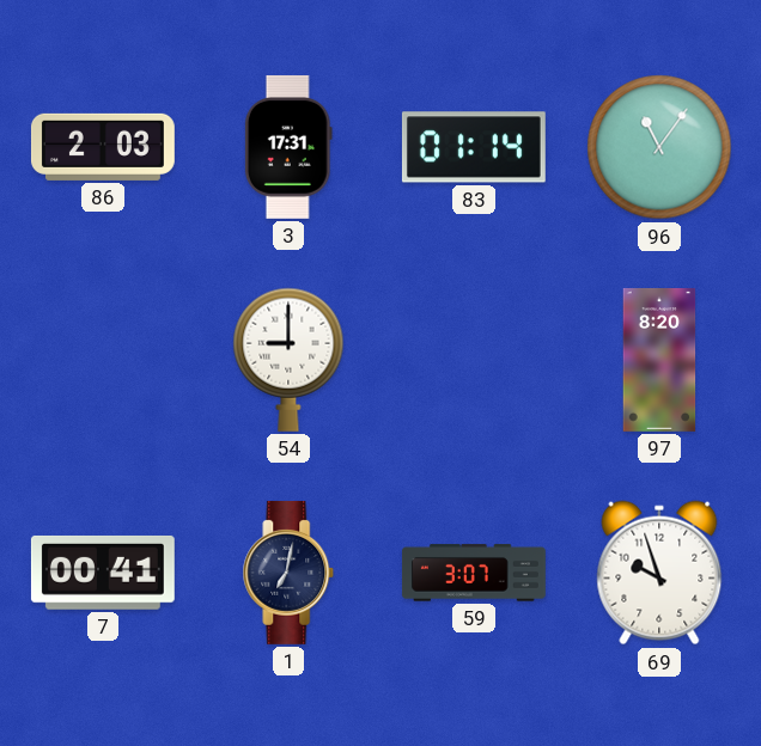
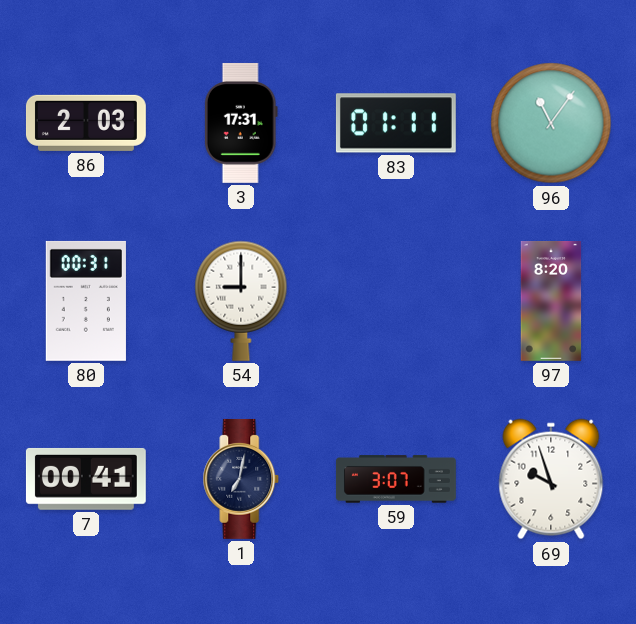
83: 01:14 -> 01:11
80: none -> 00:31
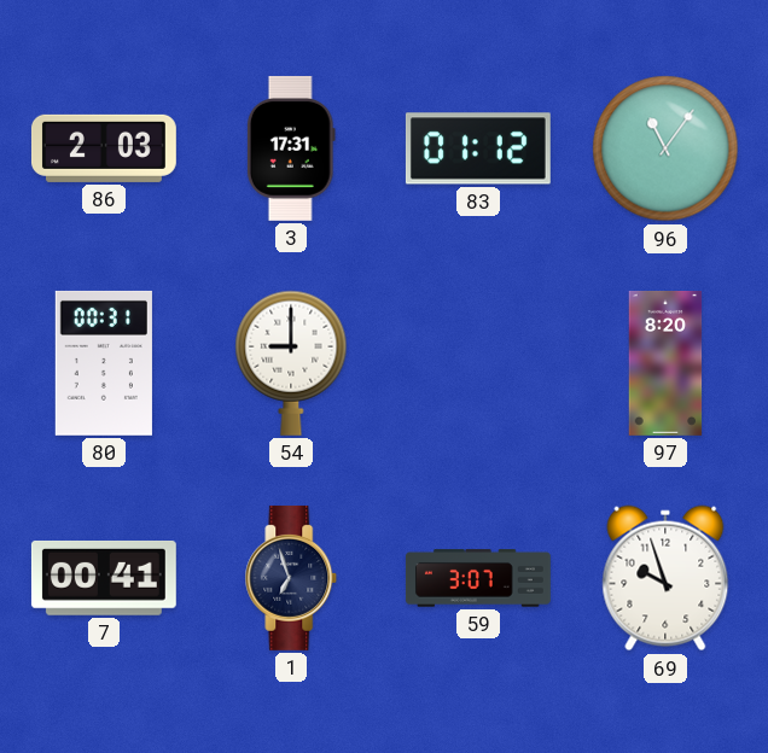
83: 01:11 -> 01:12
1: 7:02 -> 6:57
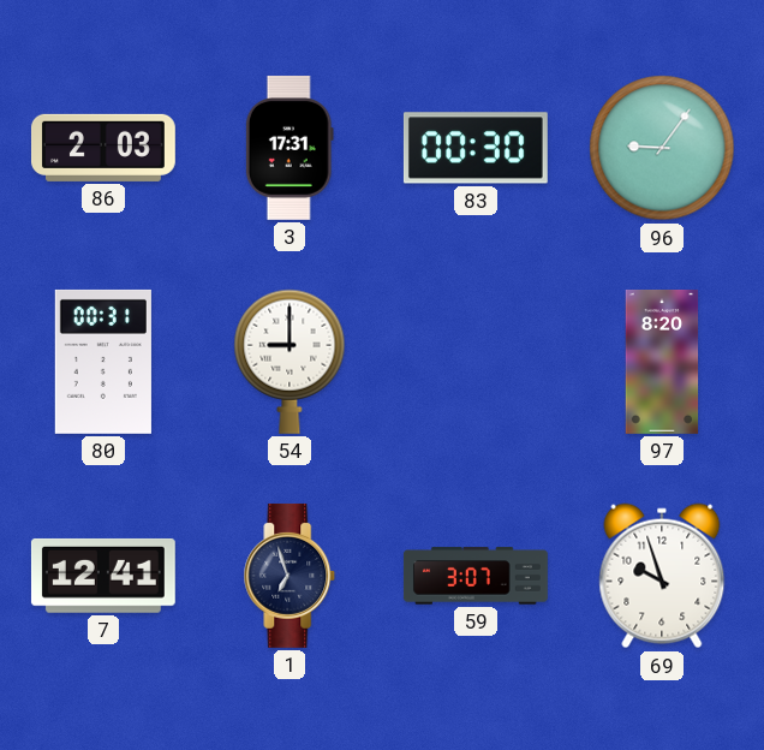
83: 01:12 -> 00:30
96: 11:06 -> 9:06
7: 00:41 -> 12:41
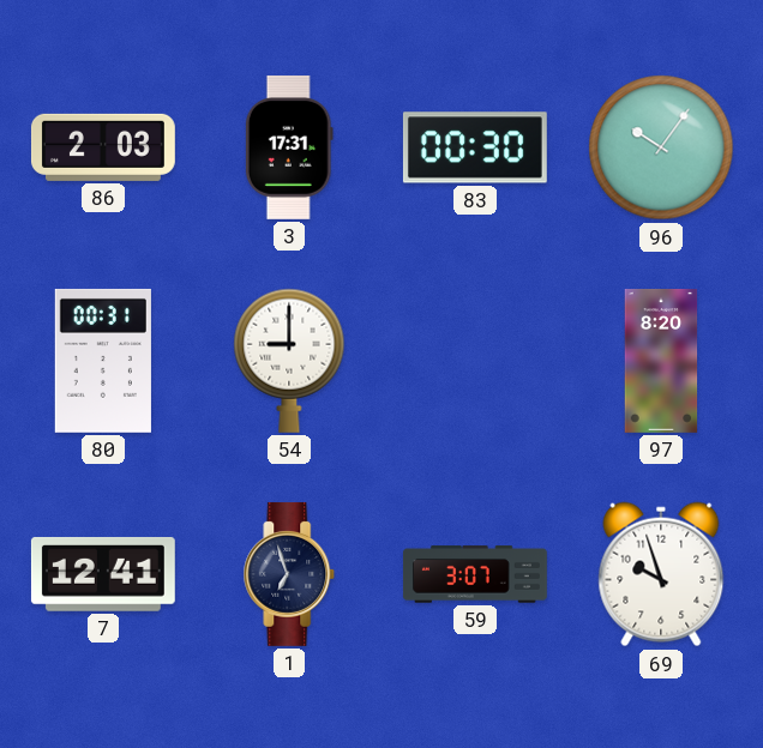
96: 9:06 -> 10:06
